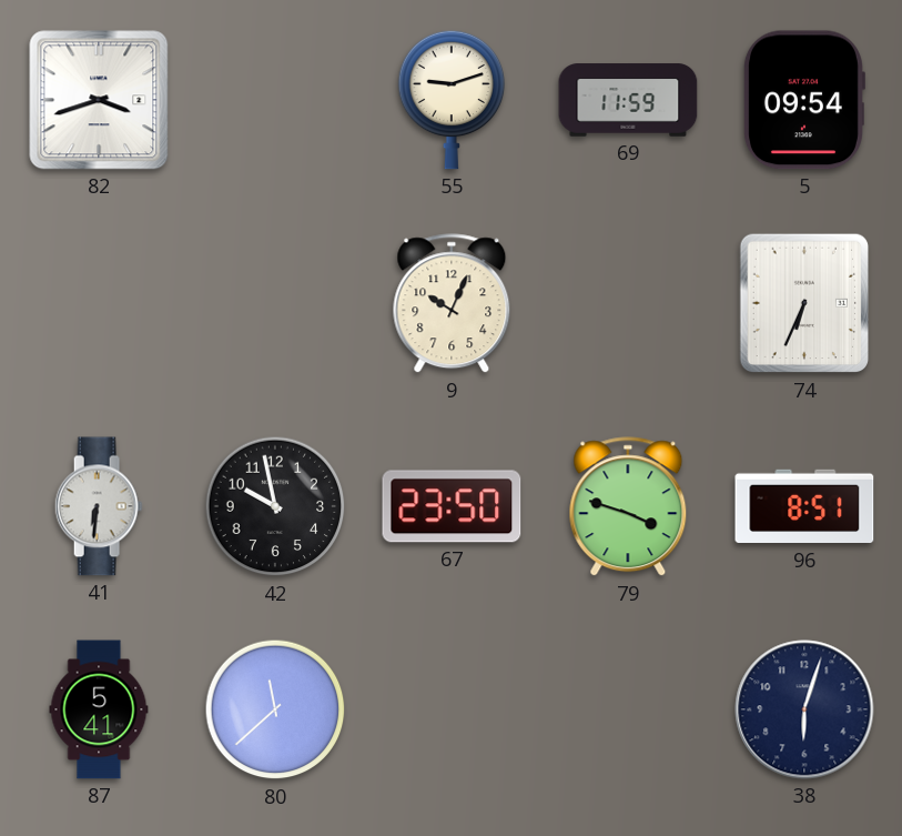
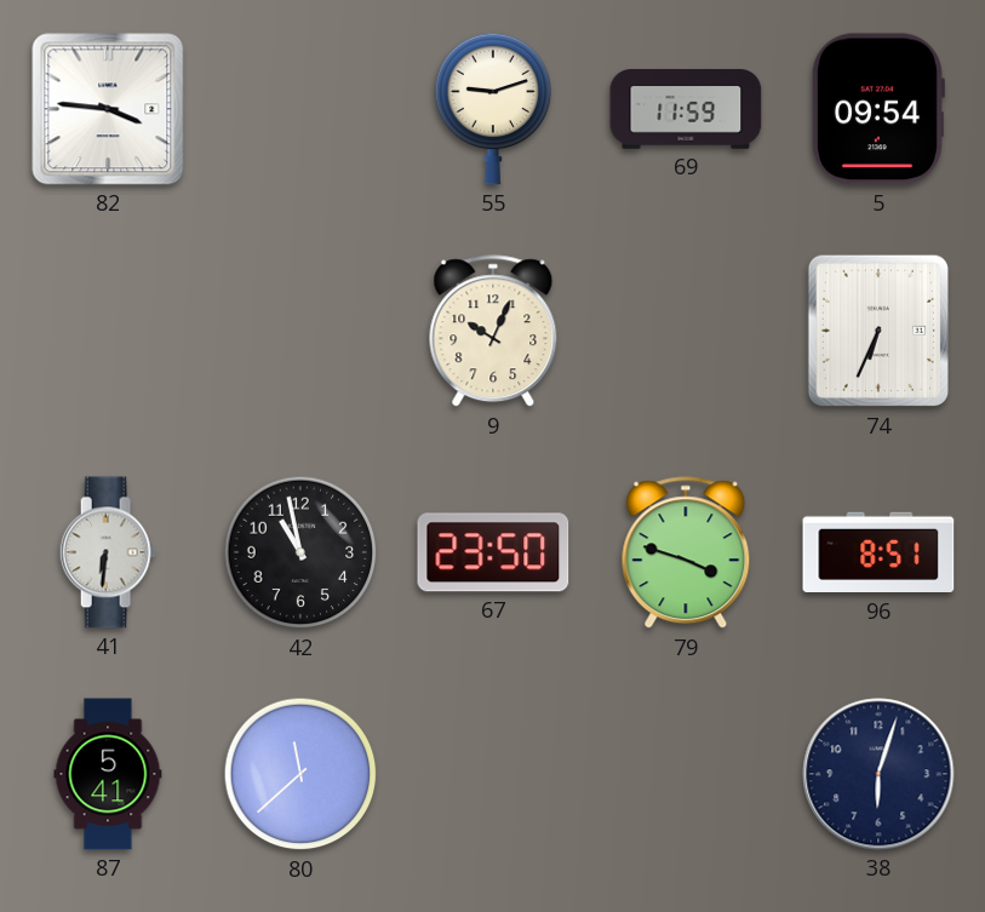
82: 3:42 -> 3:46
42: 9:58 -> 10:58
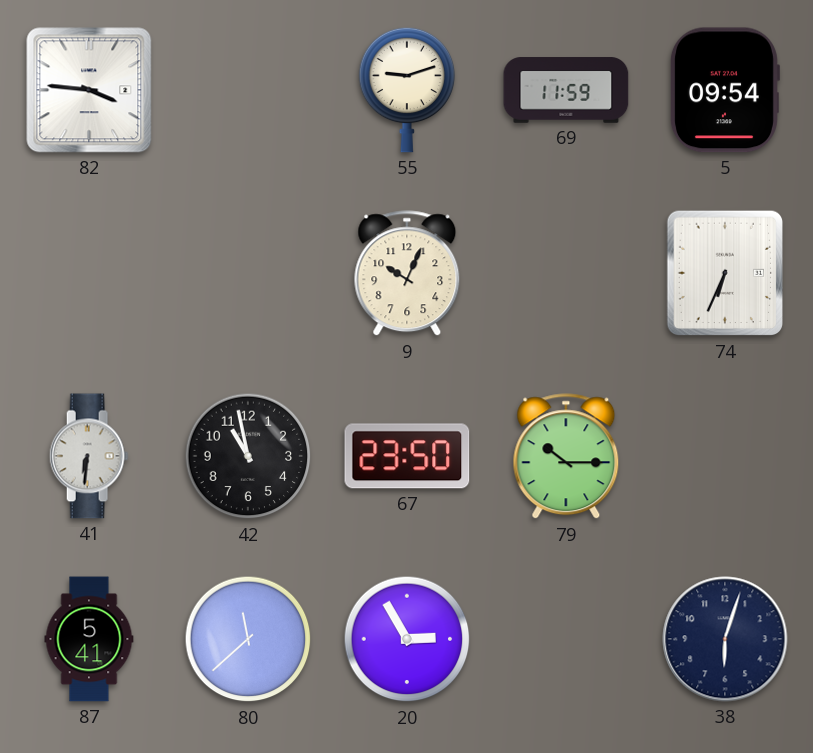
79: 3:48 -> 10:15
96: 8:51 -> none
20: none -> 2:55
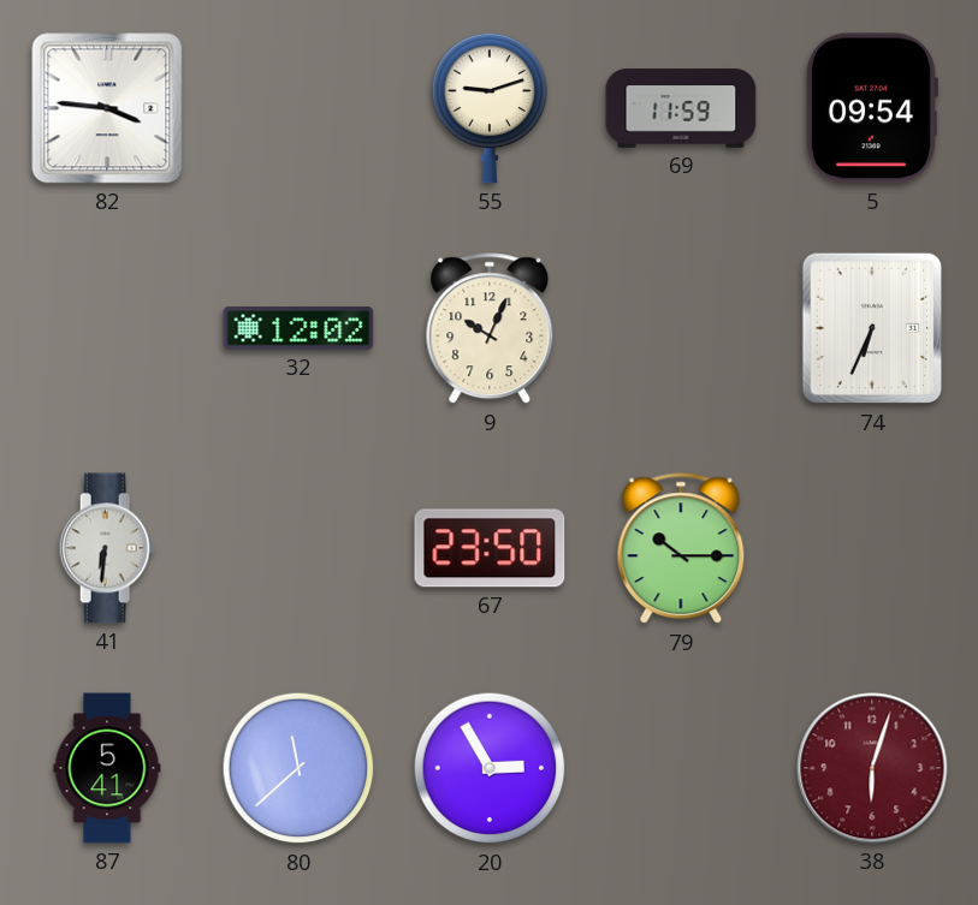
32: none -> 12:02
42: 10:58 -> none
38 dial: navy -> burgundy
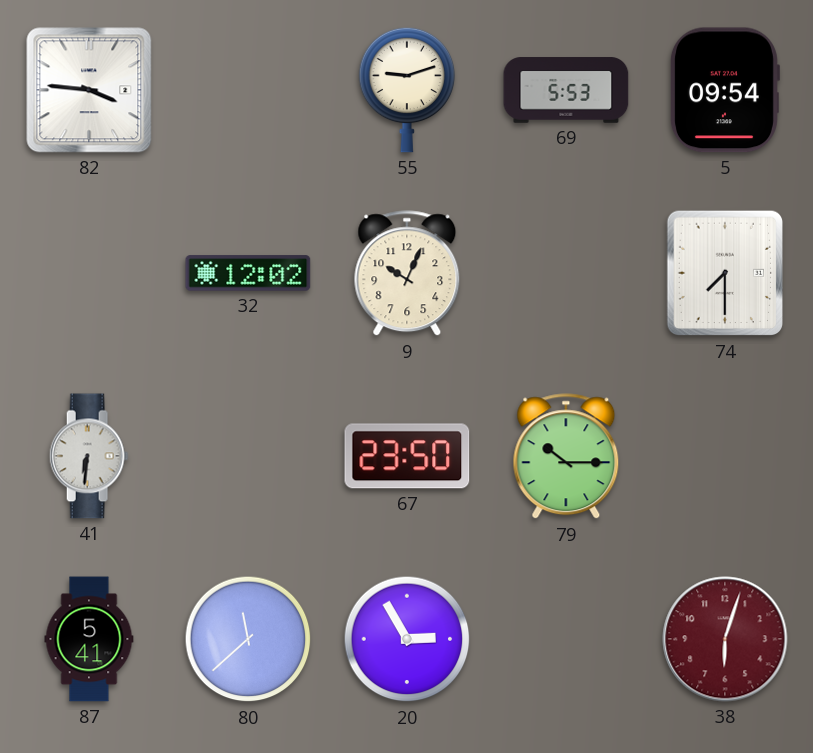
69: 11:59 -> 5:53
74: 6:34 -> 7:30
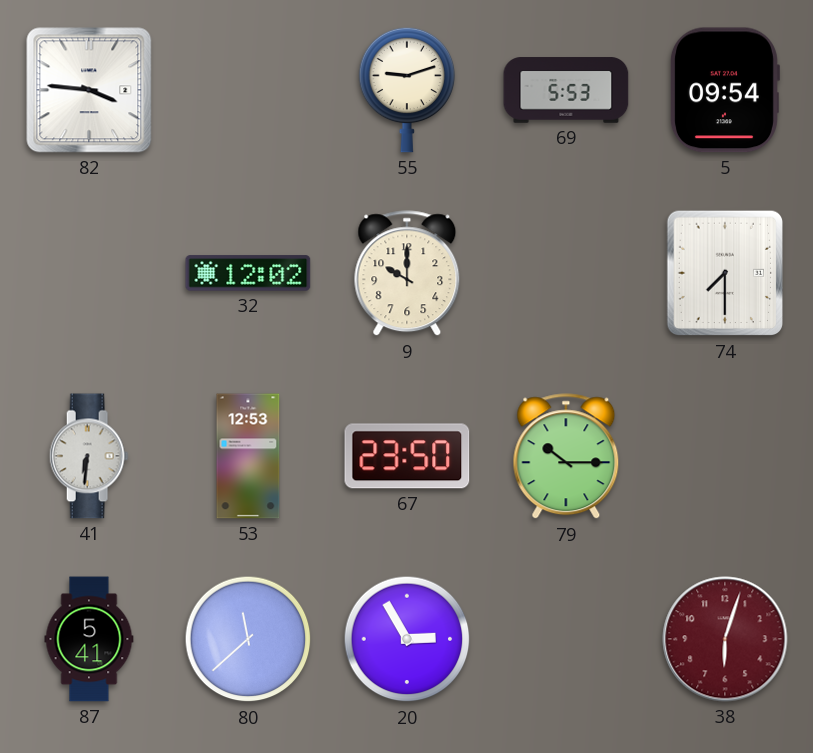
9: 10:04 -> 10:00
53: none -> 12:53
